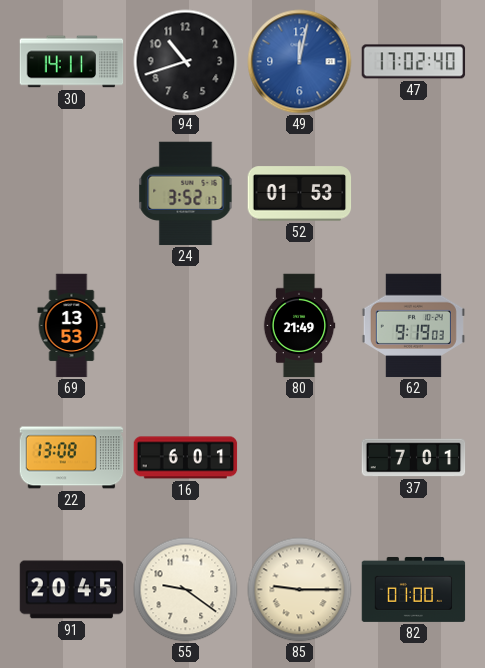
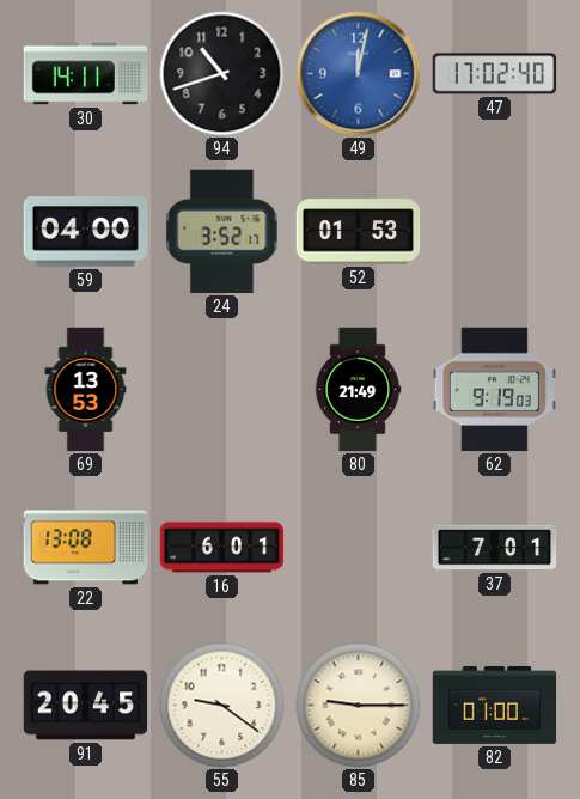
59: none -> 04:00
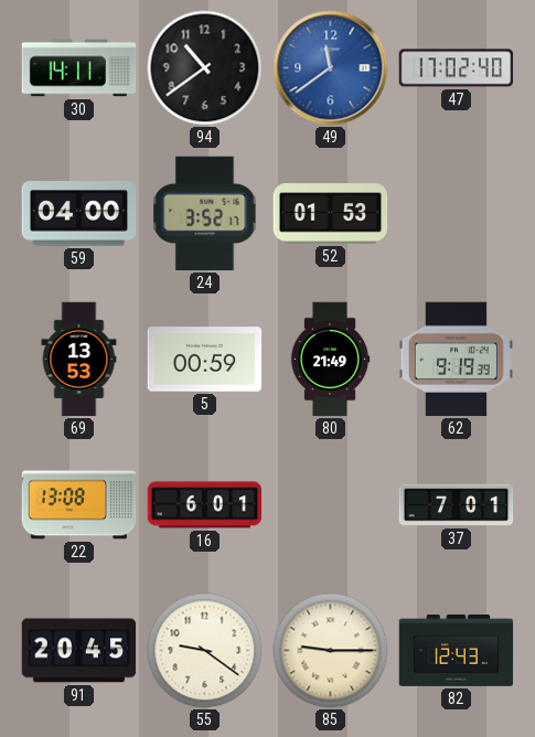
94: 10:42 -> 10:39
49: 12:02 -> 11:39
5: none -> 00:59
62: 9:19:03 -> 9:19:39
82: 01:00 -> 12:43
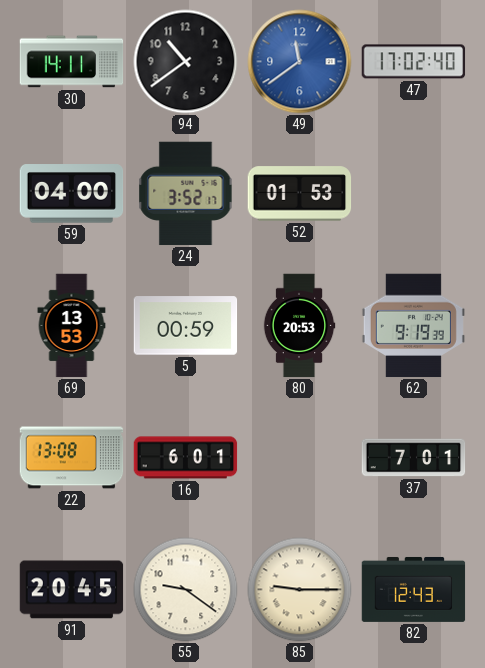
80: 21:49 -> 20:53
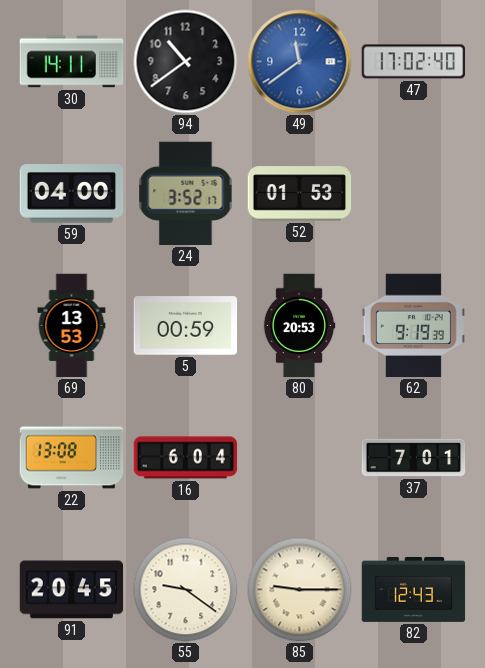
16: 6:01 -> 6:04
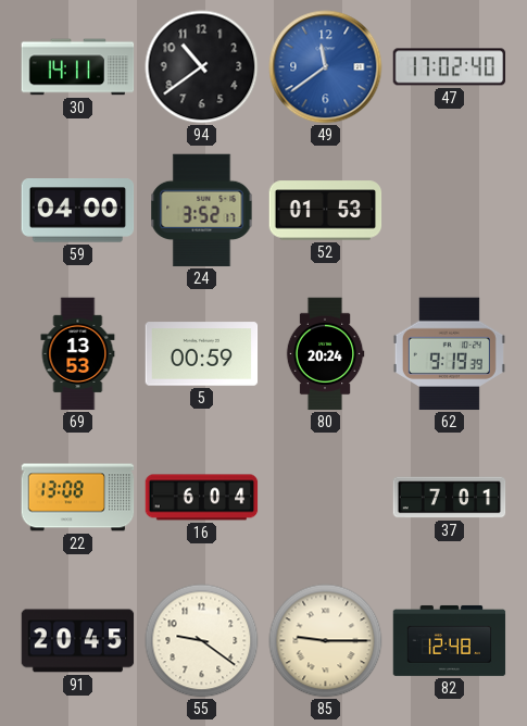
80: 20:53 -> 20:24
82: 12:43 -> 12:48
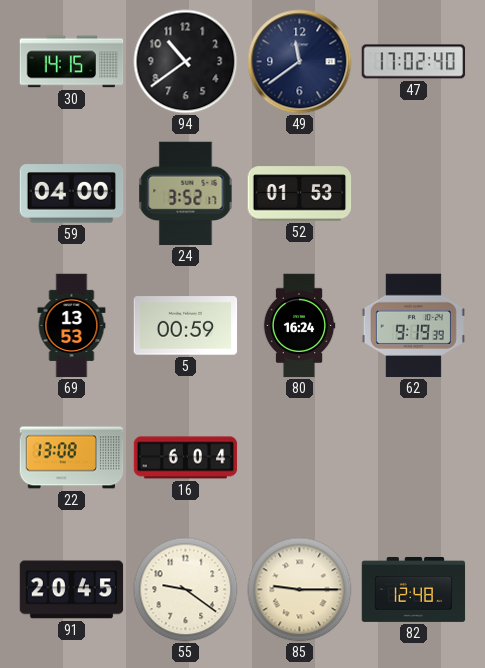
30: 14:11 -> 14:15
49 dial: blue -> navy
80: 20:24 -> 16:24
37: 7:01 -> none
